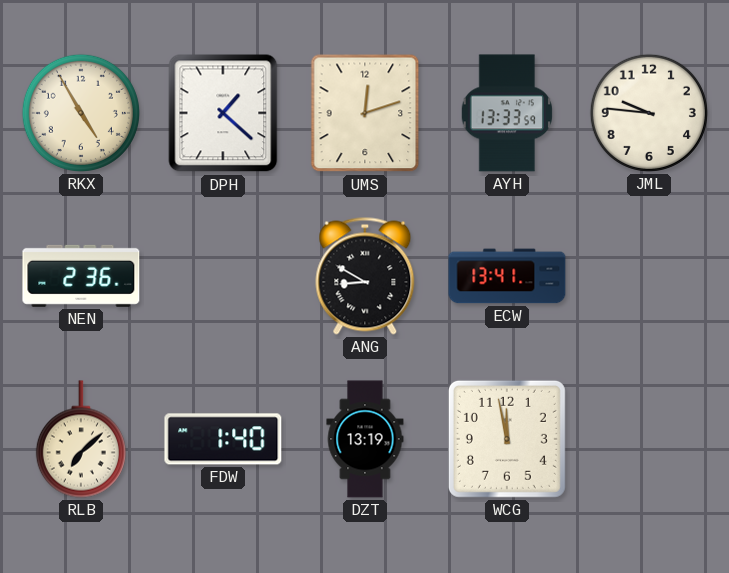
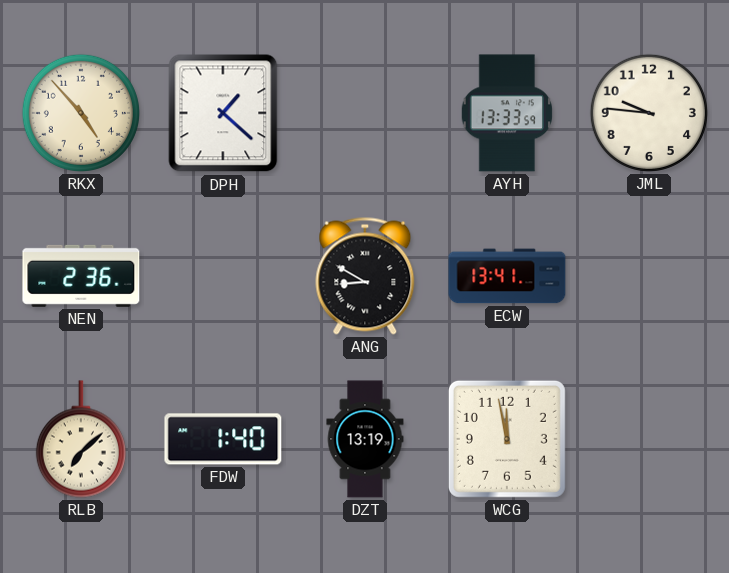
RKX: 4:55 -> 4:53
UMS: 12:12 -> none
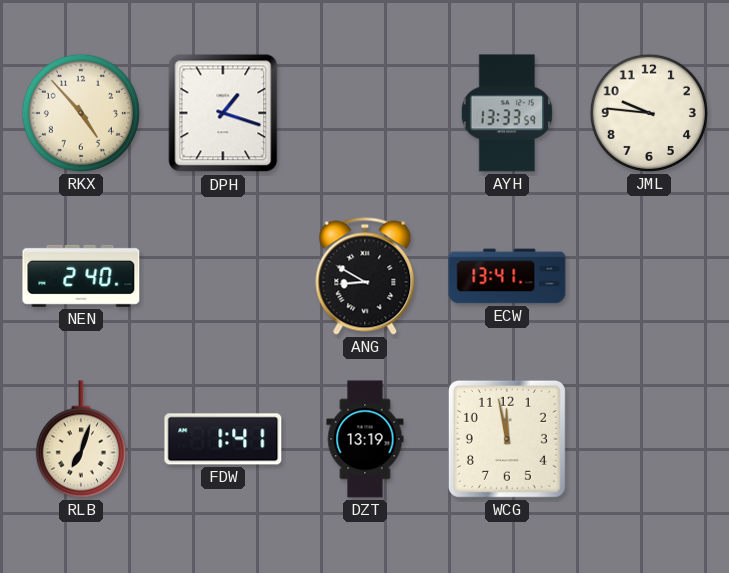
DPH: 1:22 -> 1:18
NEN: 2:36 -> 2:40
RLB: 7:08 -> 7:03
FDW: 1:40 -> 1:41
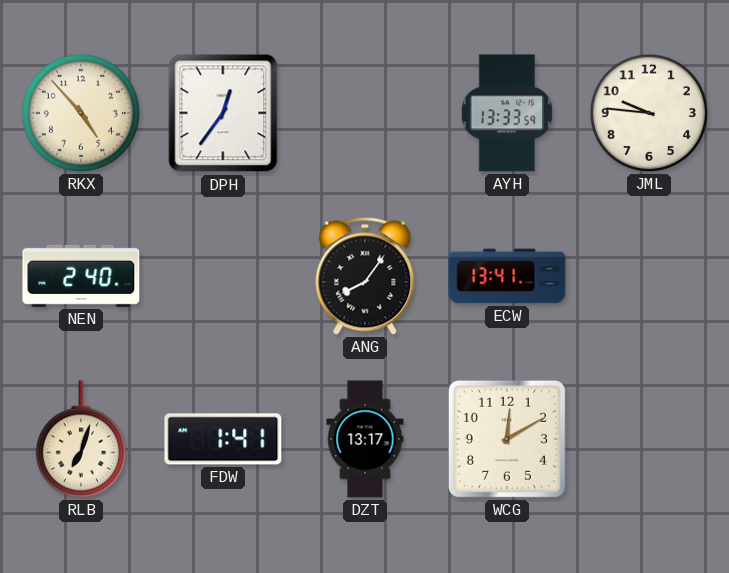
DPH: 1:18 -> 12:36
ANG: 8:50 -> 8:06
DZT: 13:19 -> 13:17
WCG: 11:58 -> 12:10
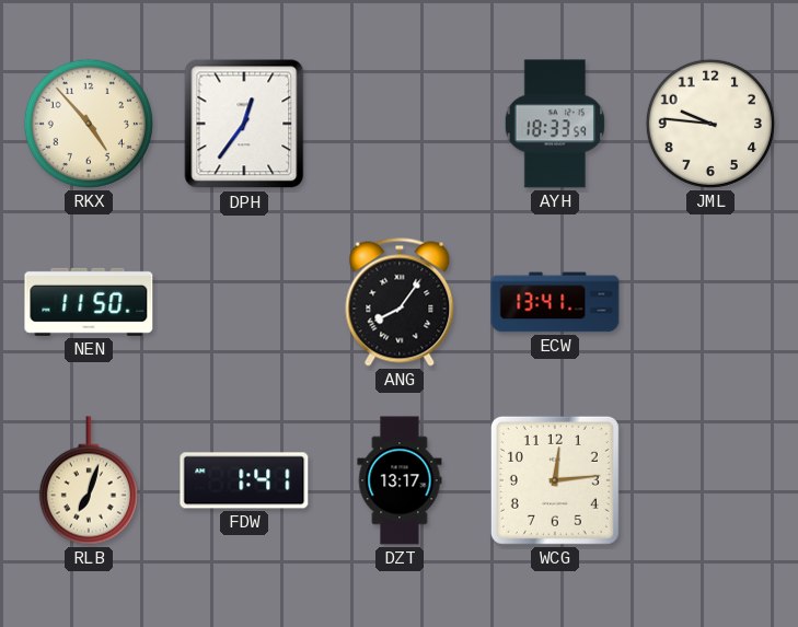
AYH: 13:33 -> 18:33
NEN: 2:40 -> 11:50
WCG: 12:10 -> 12:14
